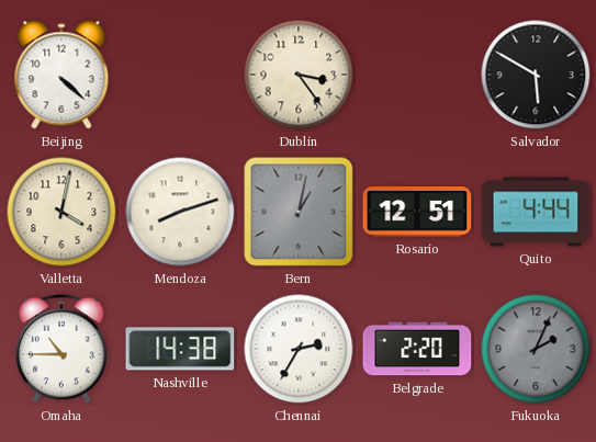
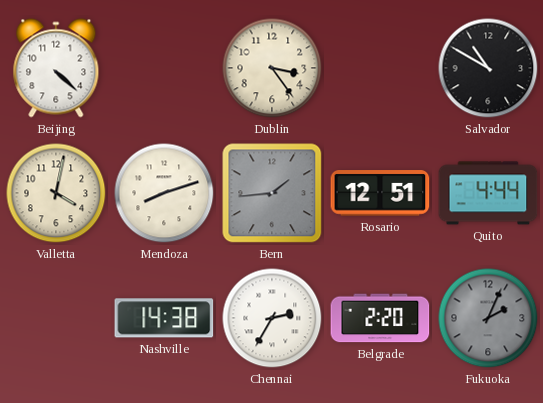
Salvador: 5:50 -> 10:50
Bern: 1:02 -> 1:44
Omaha: 10:45 -> none
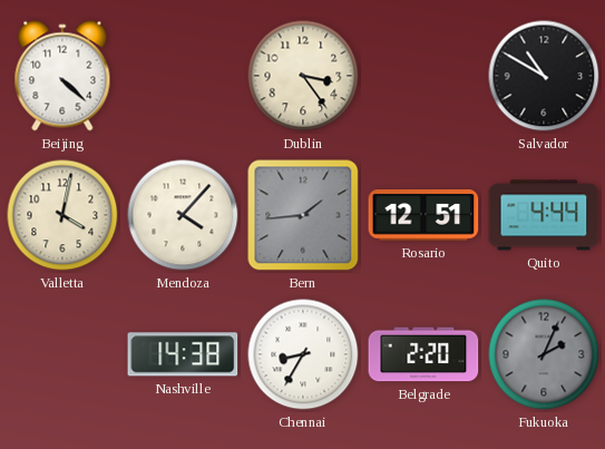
Mendoza: 8:12 -> 4:07
Chennai: 2:35 -> 8:35
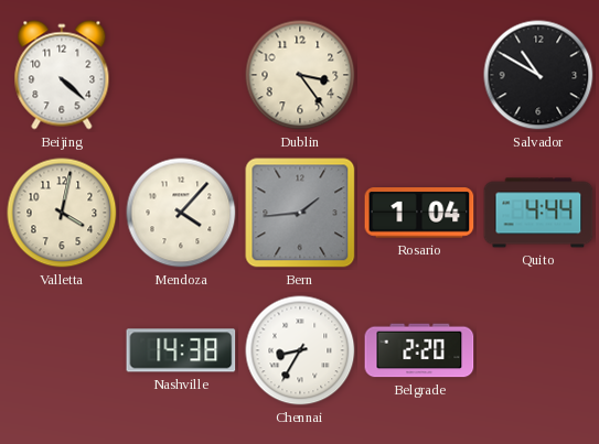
Rosario: 12:51 -> 1:04
Fukuoka: 2:04 -> none
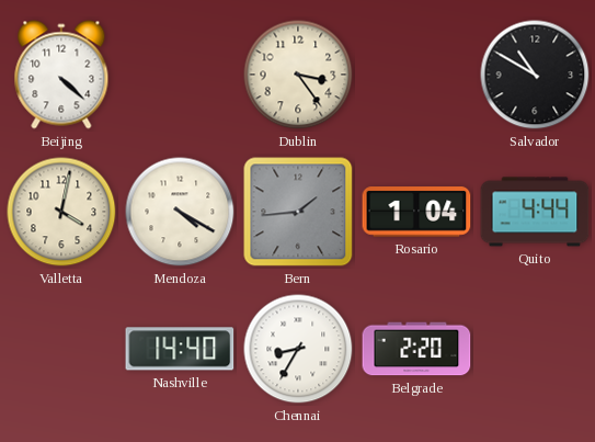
Mendoza: 4:07 -> 4:20
Nashville: 14:38 -> 14:40
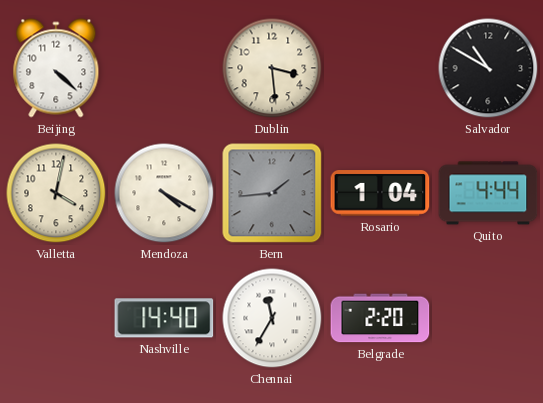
Dublin: 3:24 -> 3:29
Chennai: 8:35 -> 11:35
